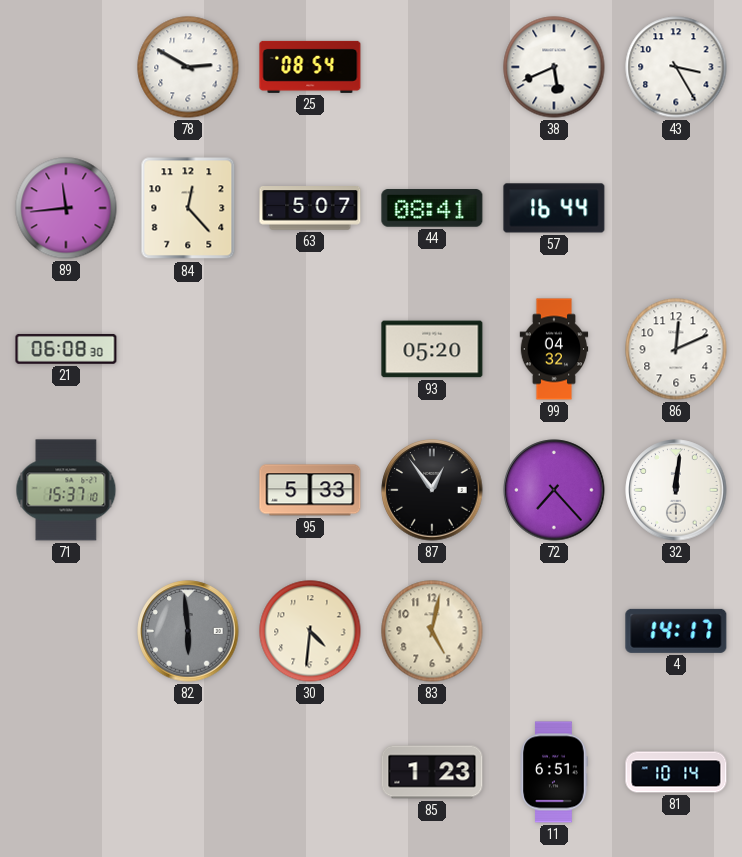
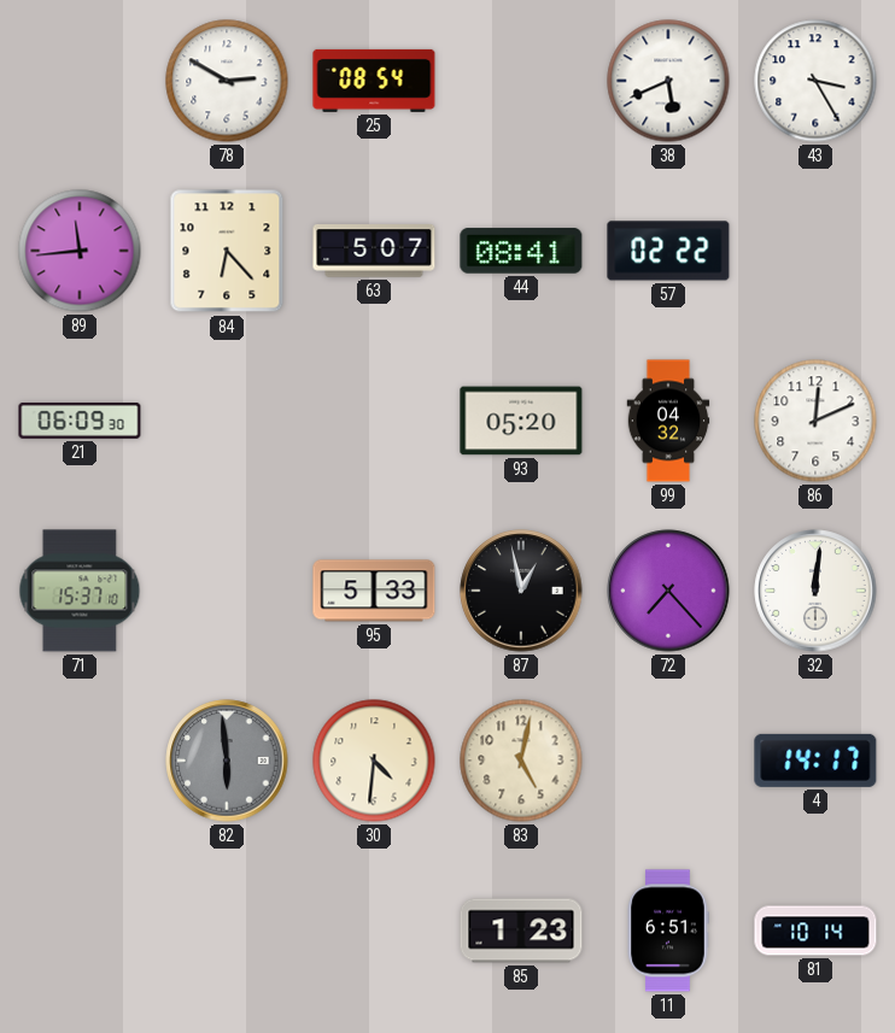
84: 12:23 -> 6:23
57: 16:44 -> 02:22
21: 06:08 -> 06:09
87: 12:54 -> 12:58
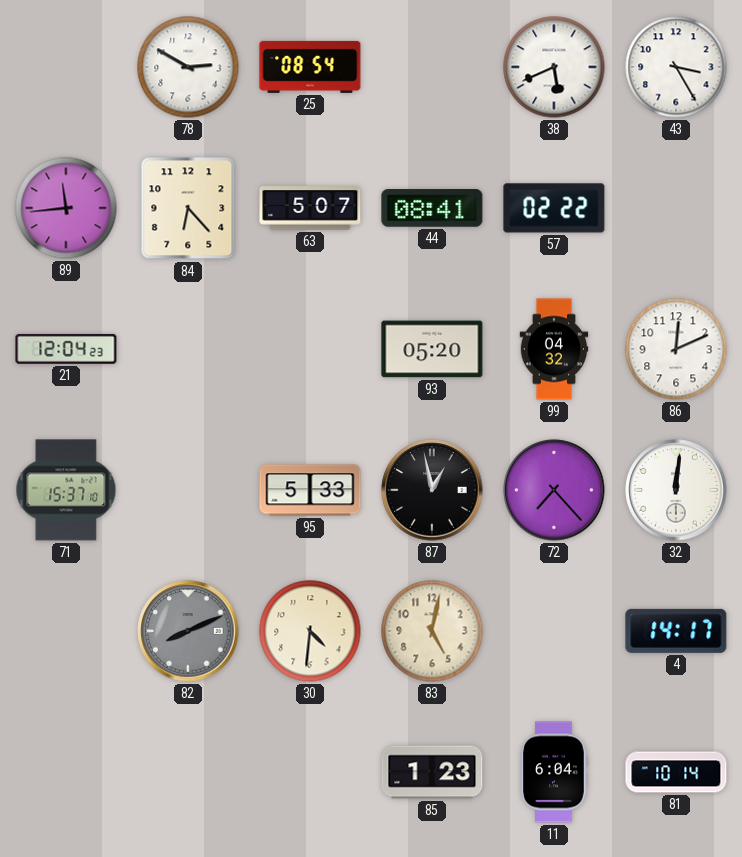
21: 06:09 -> 12:04
82: 5:59 -> 8:11
11: 6:51 -> 6:04
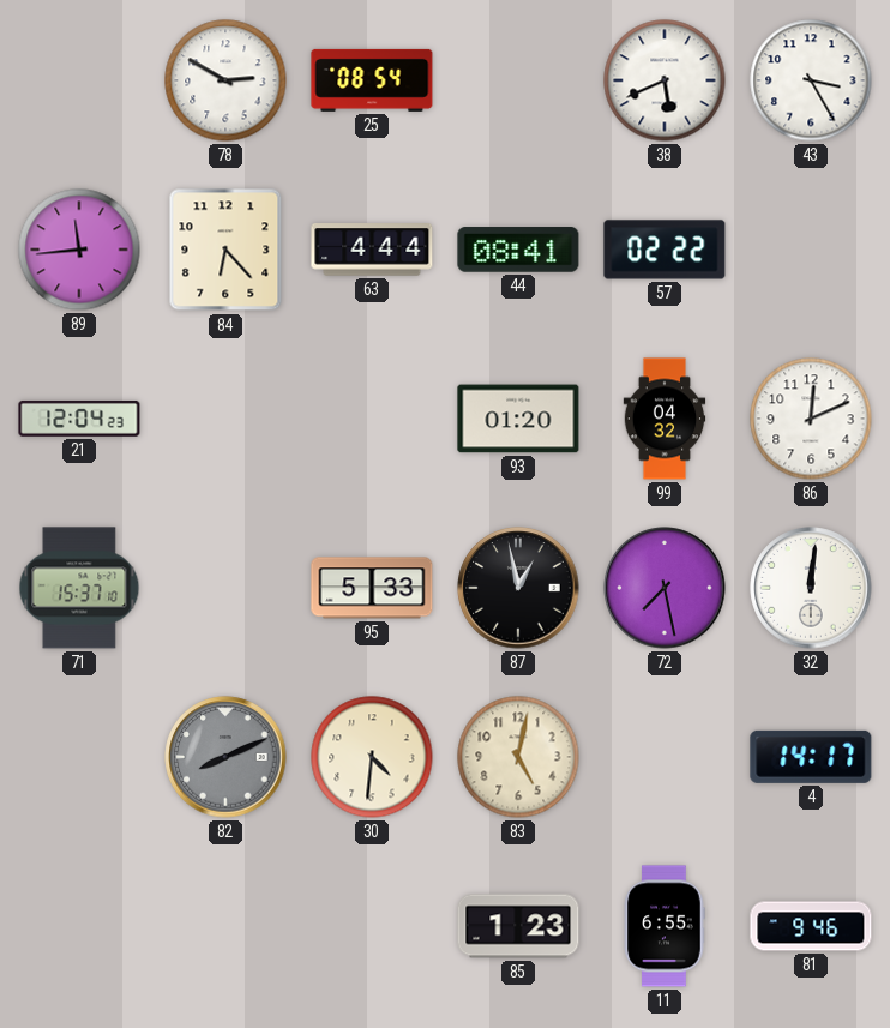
63: 5:07 -> 4:44
93: 05:20 -> 01:20
72: 7:23 -> 7:28
11: 6:04 -> 6:55
81: 10:14 -> 9:46
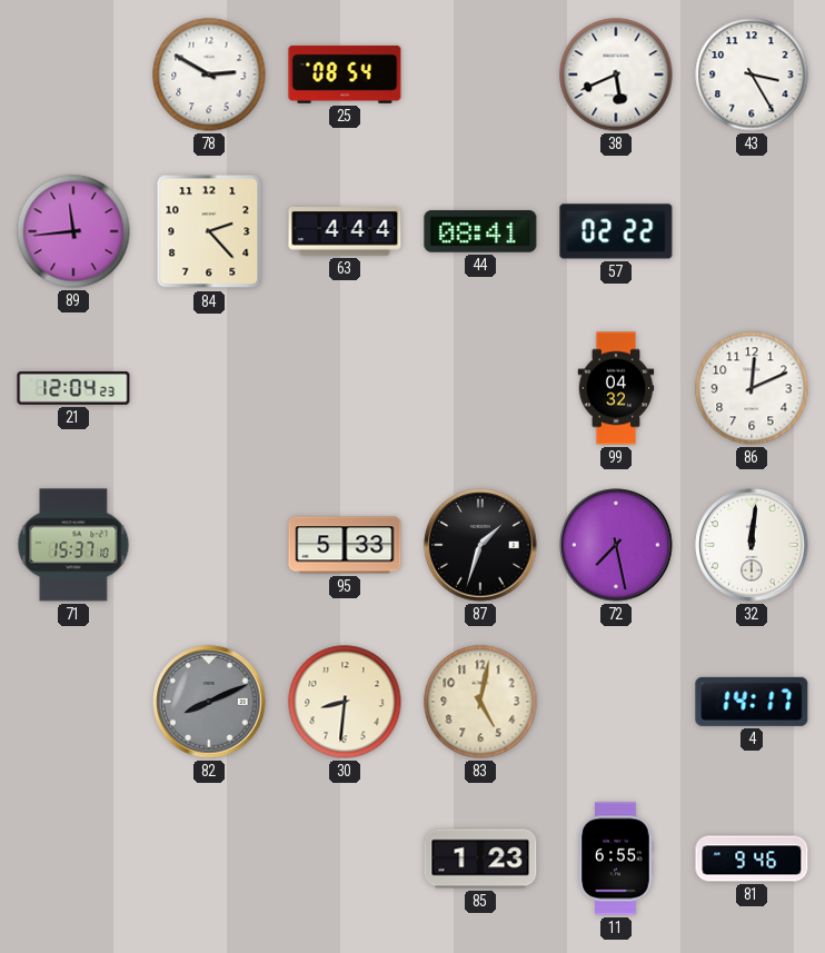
84: 6:23 -> 2:23
93: 01:20 -> none
87: 12:58 -> 1:33
30: 4:31 -> 8:31
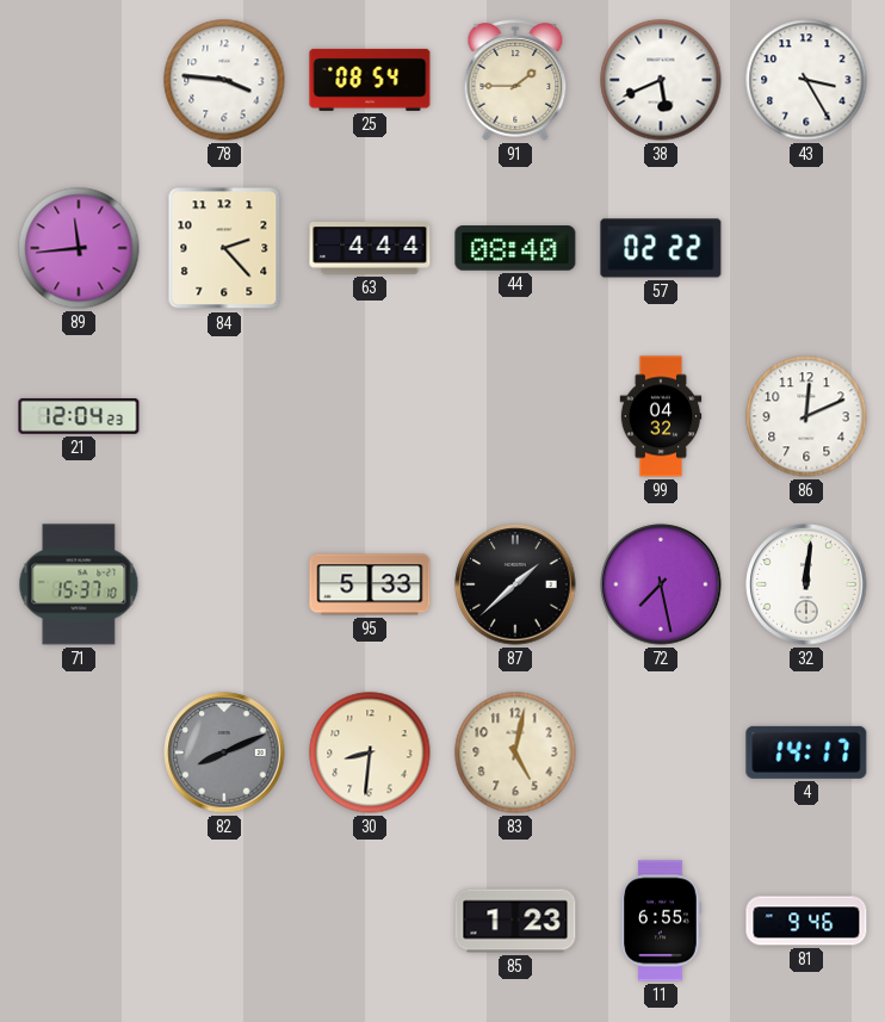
78: 2:50 -> 3:46
91: none -> 1:45
44: 08:41 -> 08:40
87: 1:33 -> 1:38
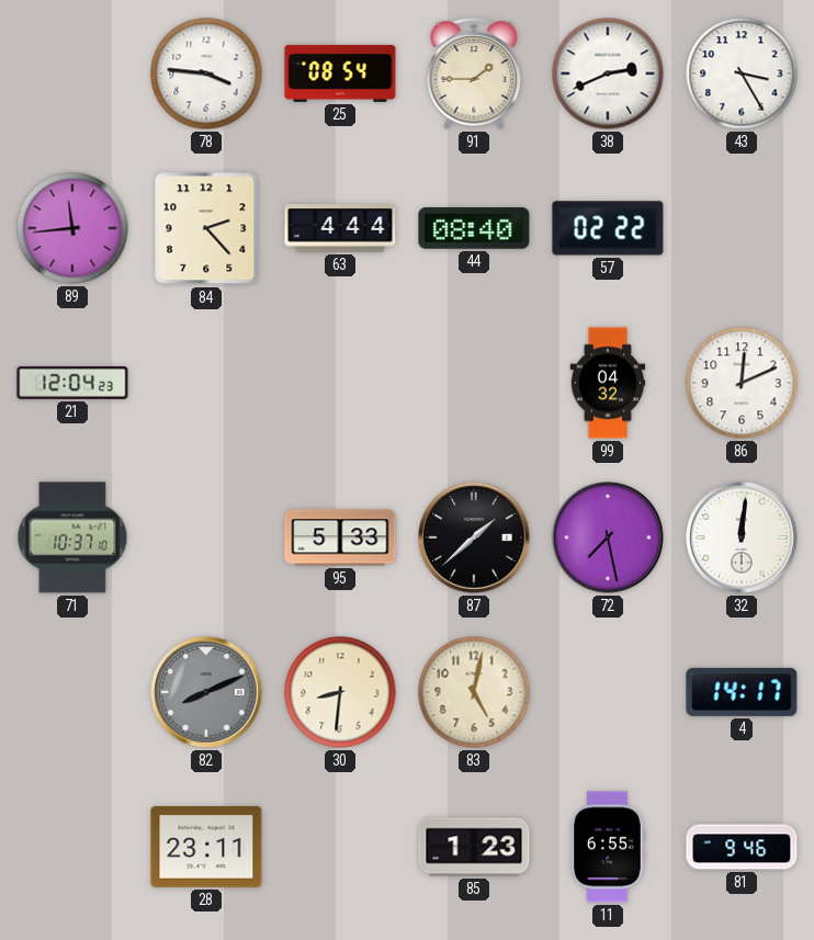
38: 5:41 -> 2:41
71: 15:37 -> 10:37
28: none -> 23:11
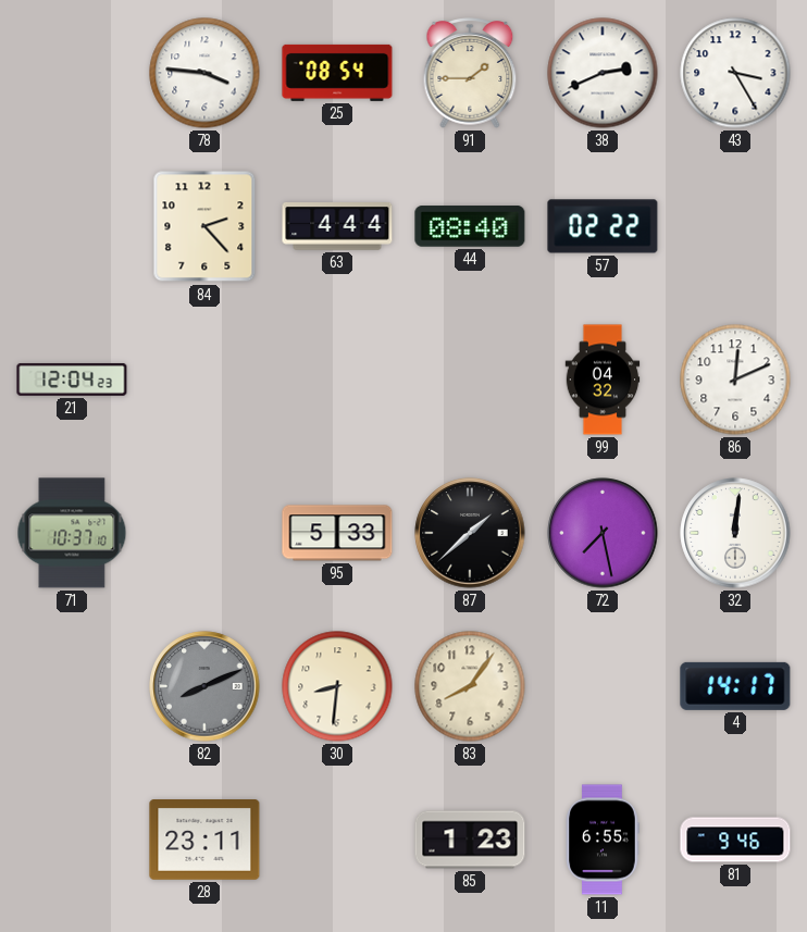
89: 11:44 -> none
83: 5:02 -> 8:06
